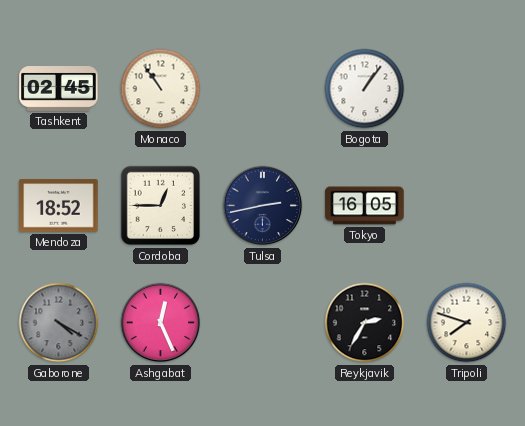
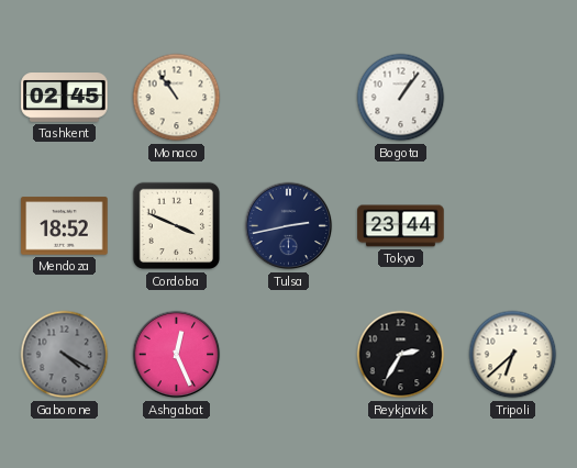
Cordoba: 12:45 -> 3:49
Tokyo: 16:05 -> 23:44
Tripoli: 7:48 -> 6:38
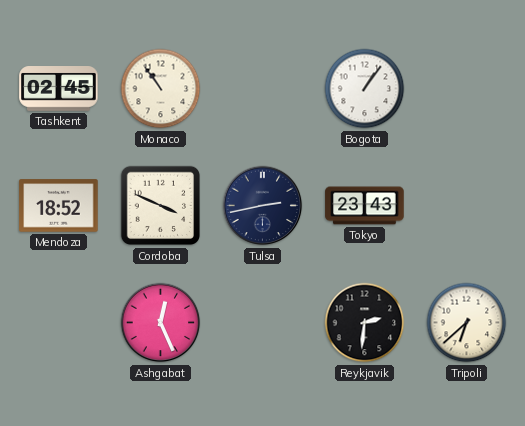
Tokyo: 23:44 -> 23:43
Gaborone: 4:20 -> none
Reykjavik: 2:35 -> 2:31
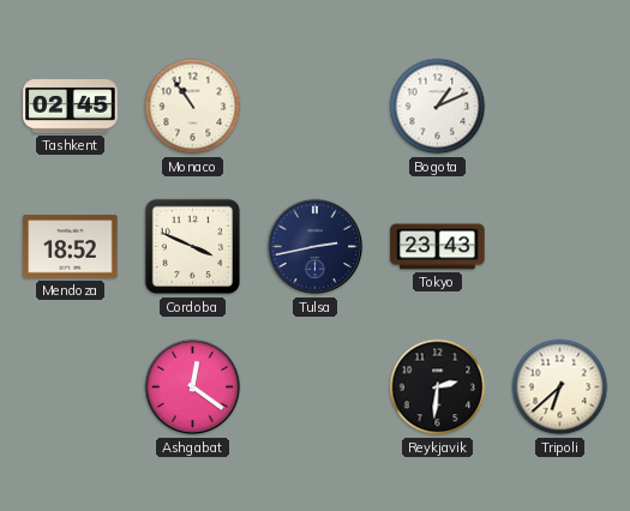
Bogota: 1:06 -> 1:11
Ashgabat: 12:26 -> 12:21
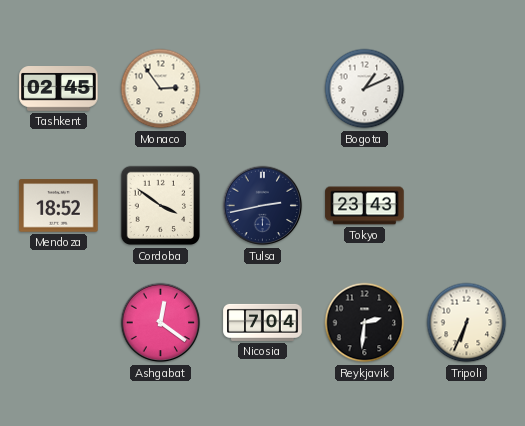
Monaco: 10:54 -> 2:54
Cordoba: 3:49 -> 3:51
Nicosia: none -> 7:04
Tripoli: 6:38 -> 6:34
